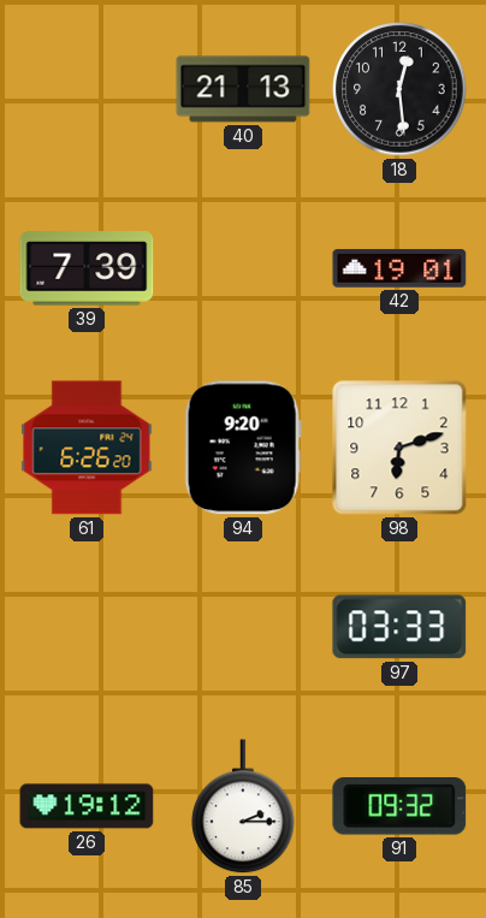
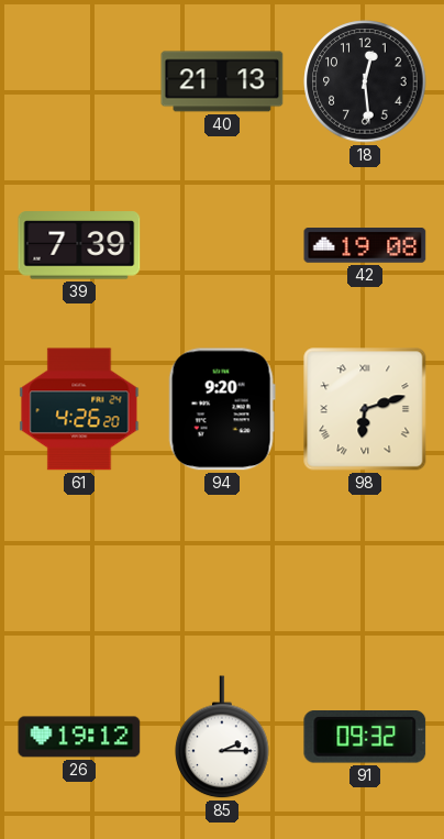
42: 19:01 -> 19:08
61: 6:26 -> 4:26
98 numerals: Arabic -> Roman
97: 03:33 -> none
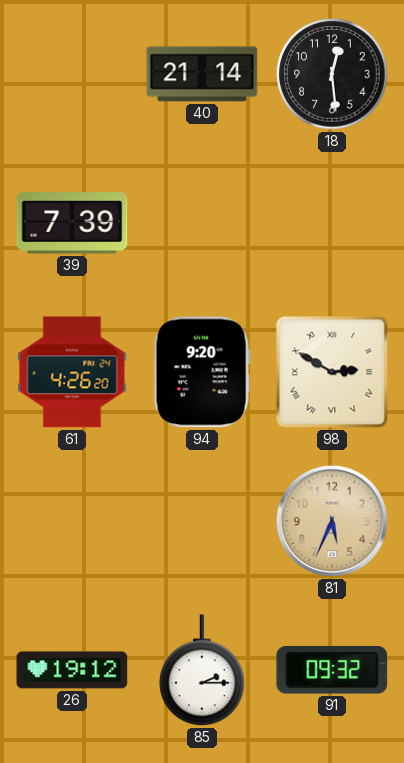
40: 21:13 -> 21:14
42: 19:08 -> none
98: 6:12 -> 2:50
81: none -> 5:34
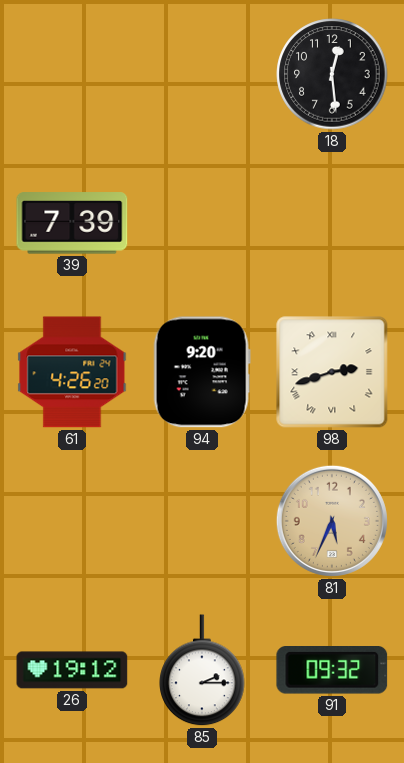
40: 21:14 -> none
98: 2:50 -> 2:42
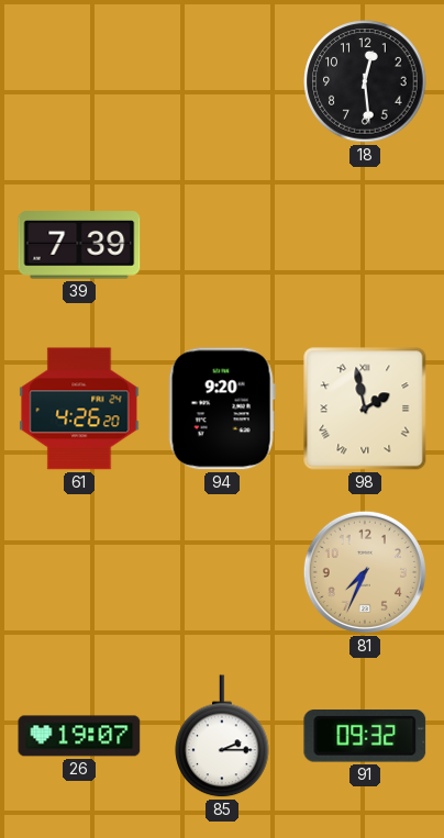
98: 2:42 -> 1:58
81: 5:34 -> 7:34
26: 19:12 -> 19:07
